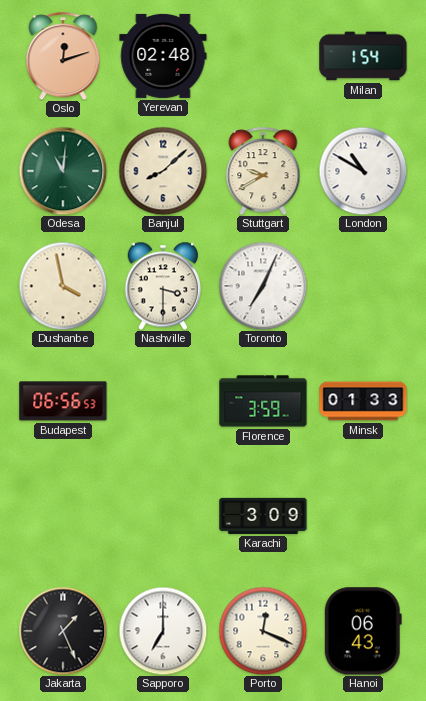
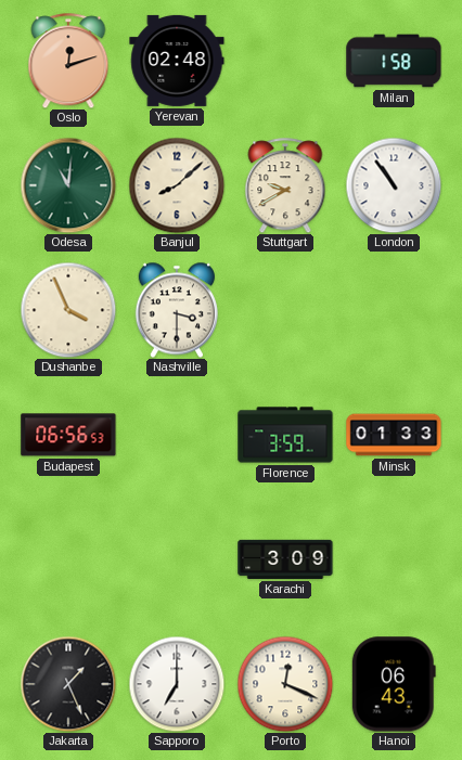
Milan: 1:54 -> 1:58
London: 10:50 -> 10:54
Dushanbe: 3:58 -> 3:56
Toronto: 7:04 -> none
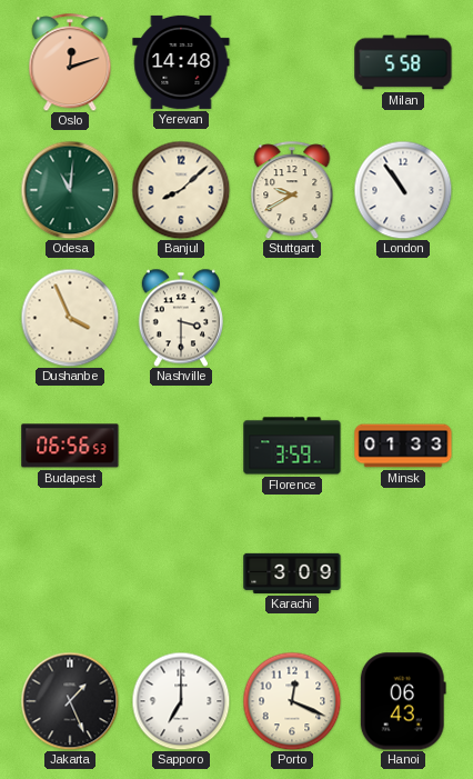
Yerevan: 02:48 -> 14:48
Milan: 1:58 -> 5:58
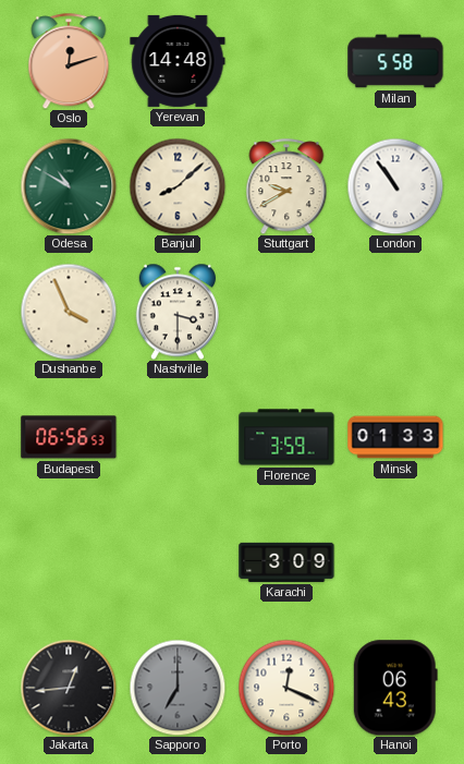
Odesa: 11:01 -> 10:50
Jakarta: 1:26 -> 12:44
Sapporo dial: white -> grey
